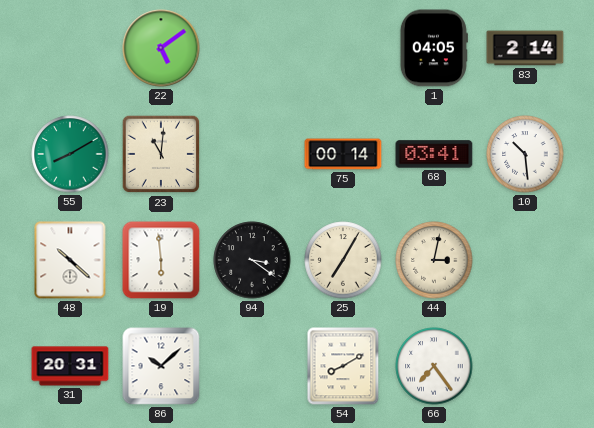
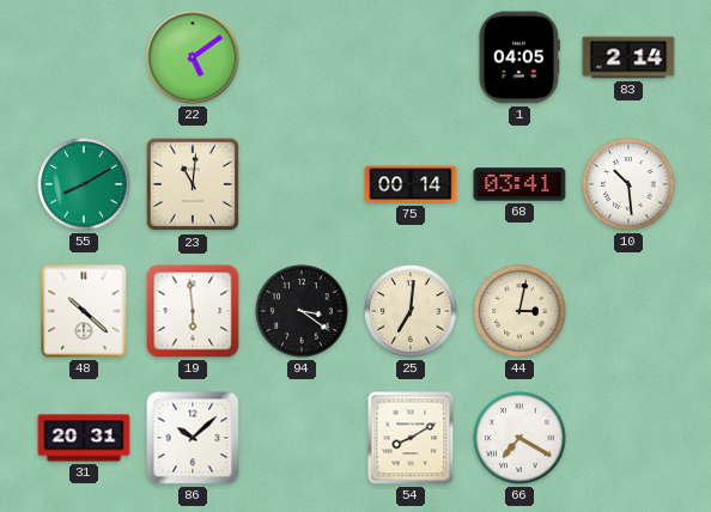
25: 7:05 -> 7:01
66: 7:24 -> 7:20
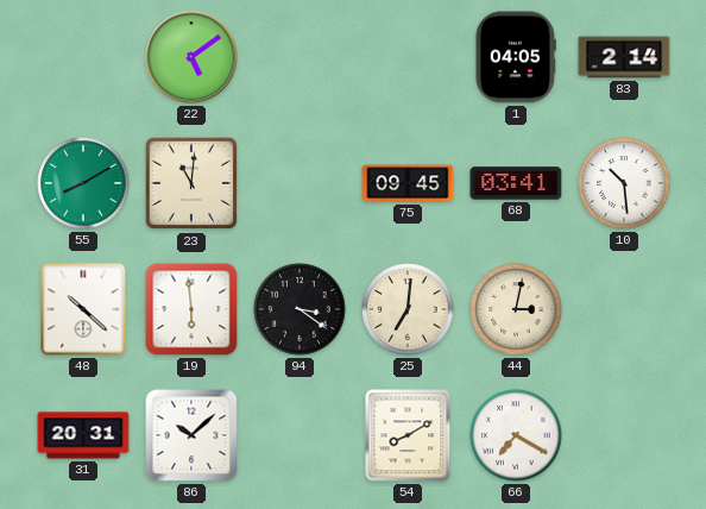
75: 00:14 -> 09:45
